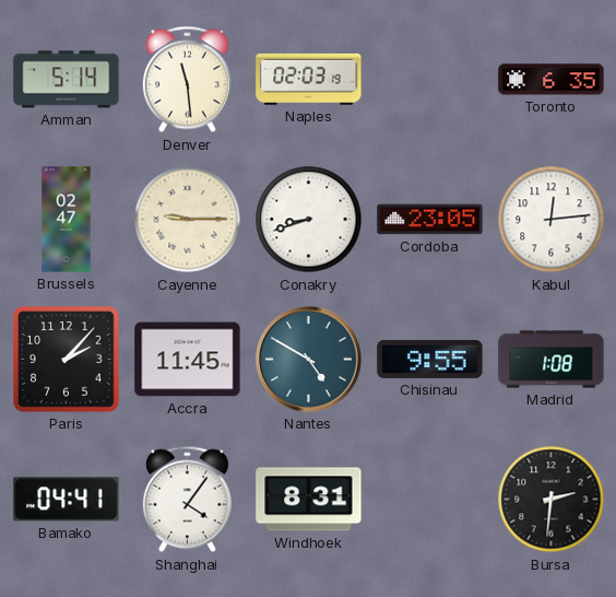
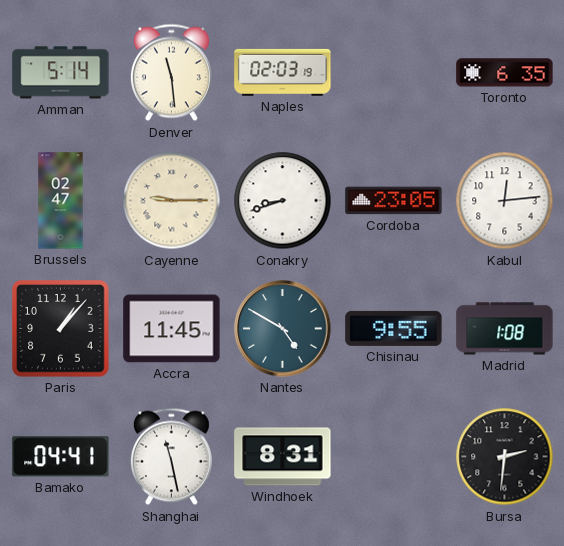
Paris: 2:07 -> 1:07
Shanghai: 4:06 -> 11:28
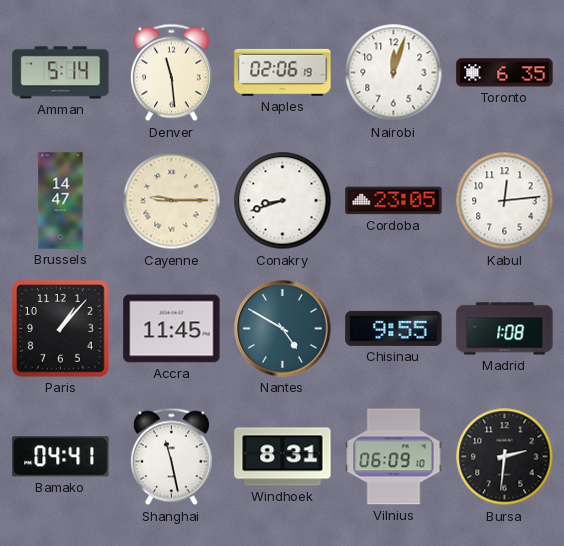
Naples: 02:03 -> 02:06
Nairobi: none -> 12:03
Brussels: 02:47 -> 14:47
Vilnius: none -> 06:09
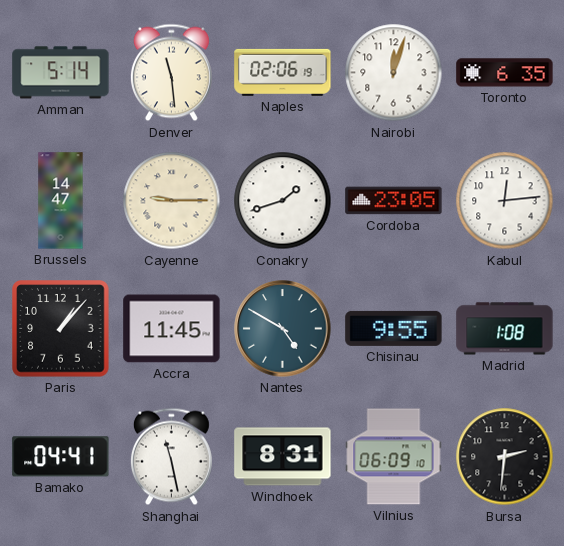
Conakry: 8:42 -> 1:42
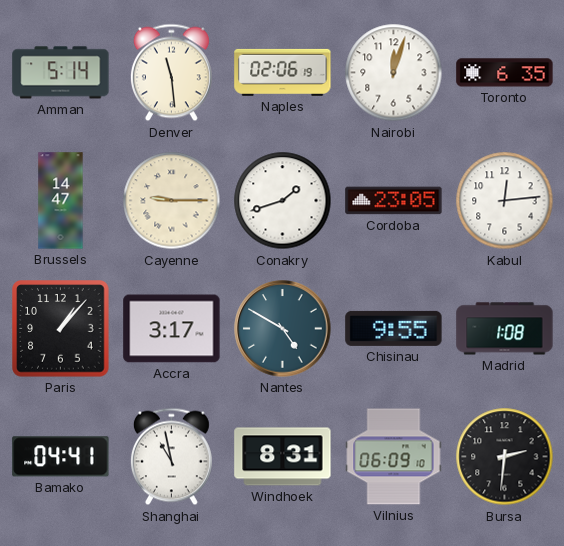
Accra: 11:45 -> 3:17
Shanghai: 11:28 -> 10:58
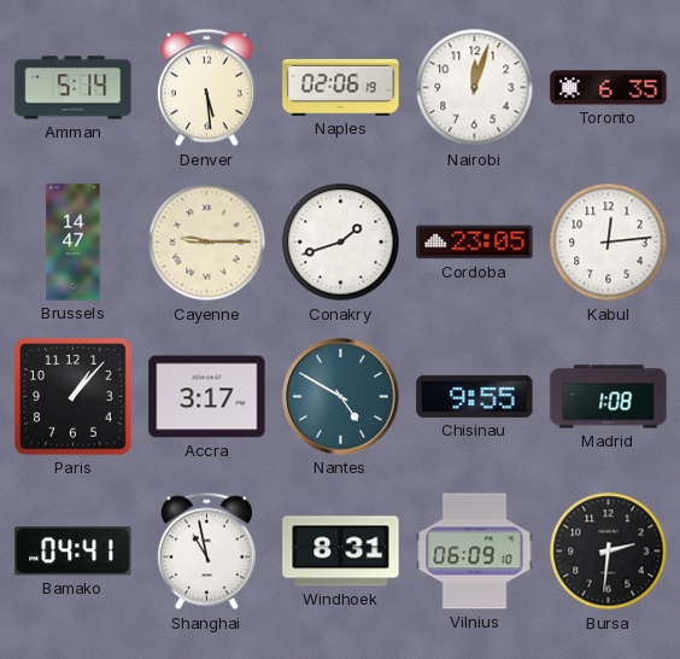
Denver: 11:29 -> 5:29
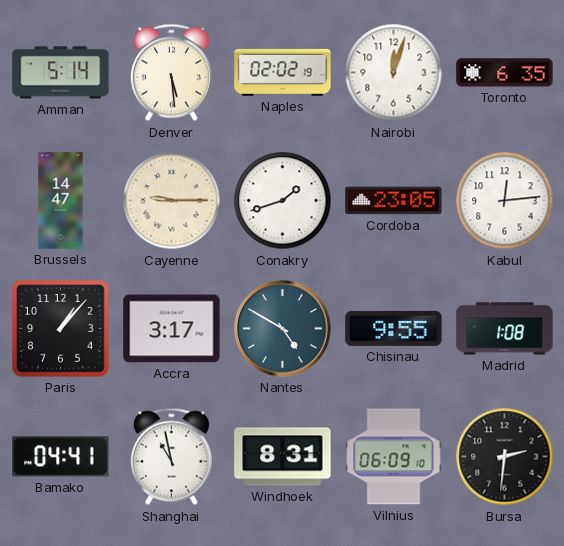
Naples: 02:06 -> 02:02
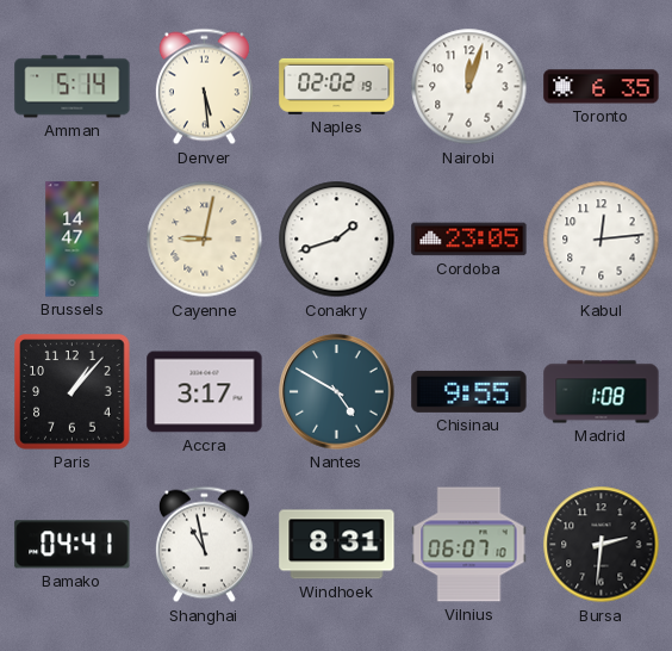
Cayenne: 9:15 -> 9:02
Vilnius: 06:09 -> 06:07
